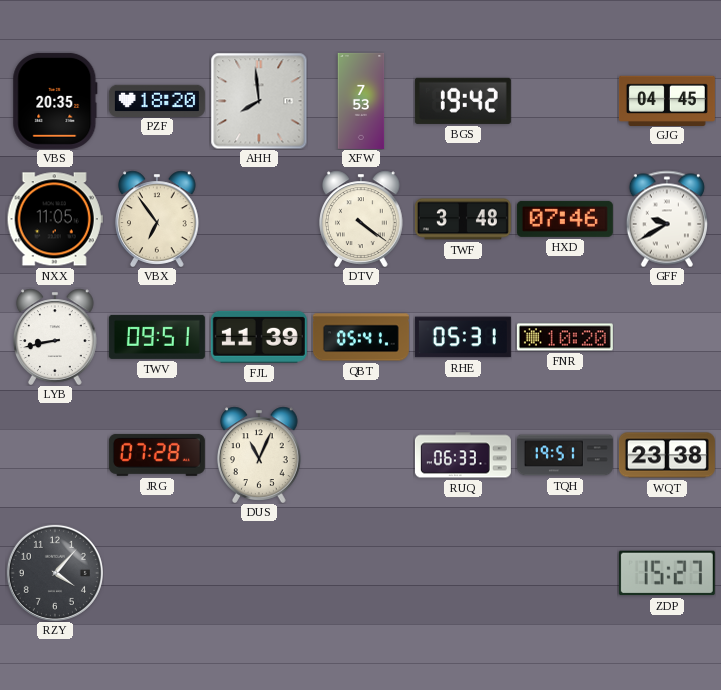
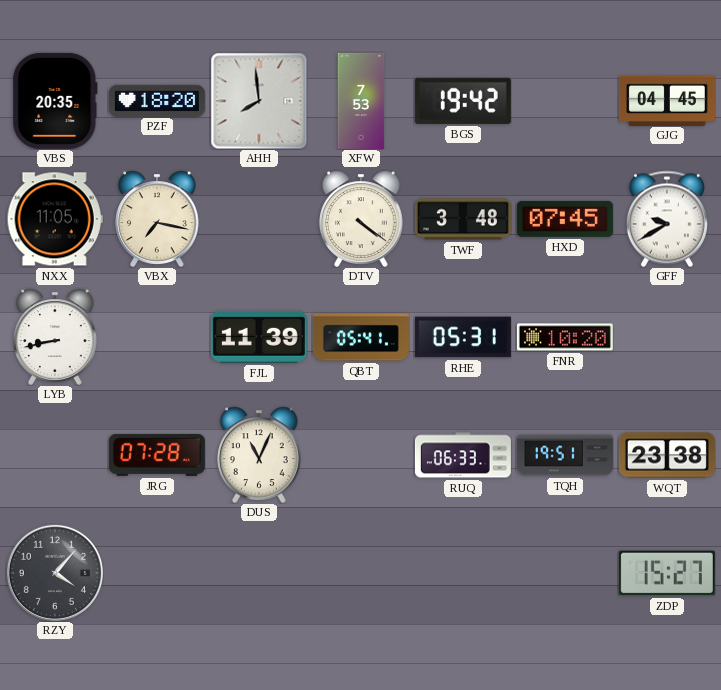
VBX: 6:54 -> 7:17
HXD: 07:46 -> 07:45
TWV: 09:51 -> none
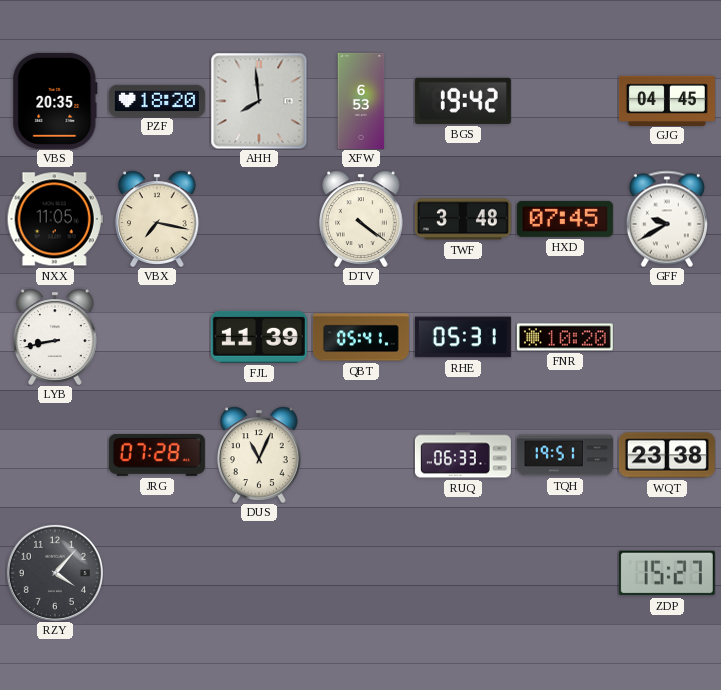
XFW: 7:53 -> 6:53
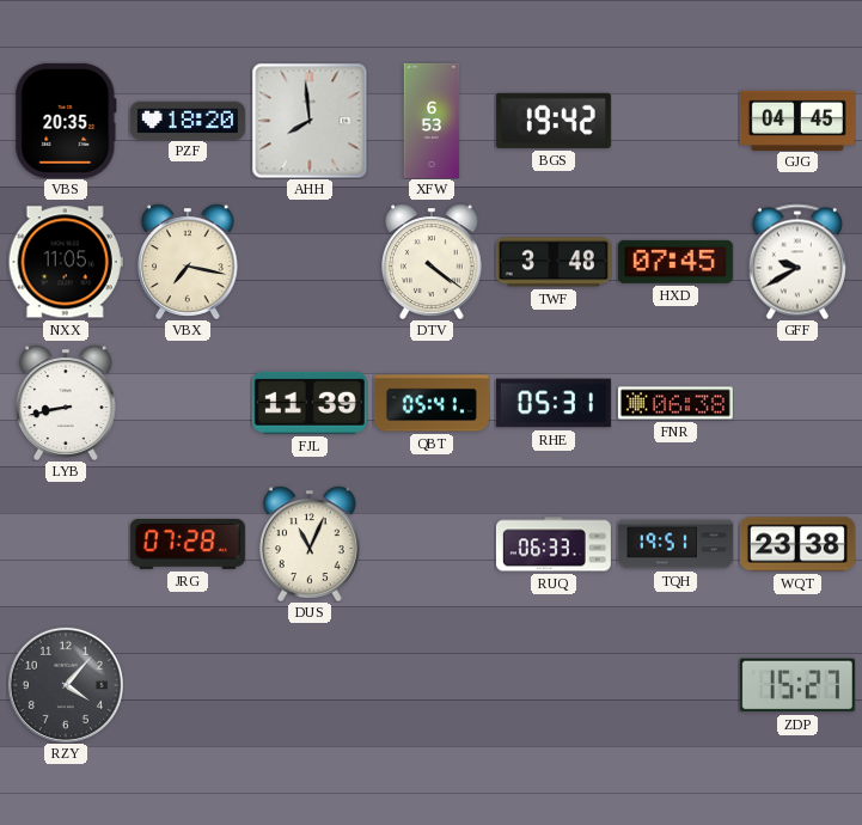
FNR: 10:20 -> 06:38
